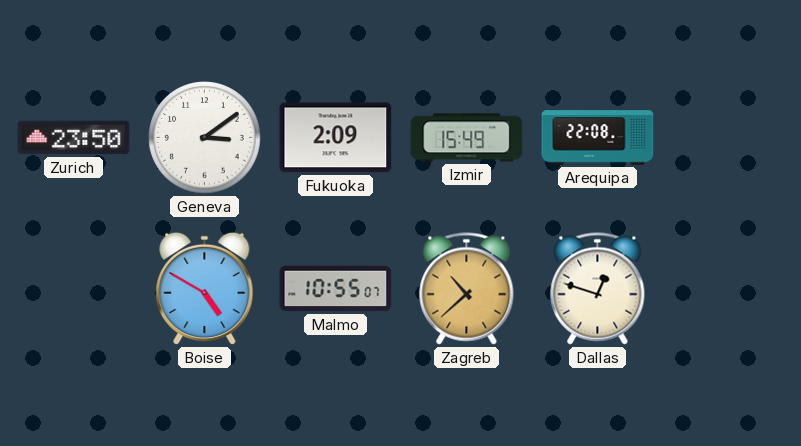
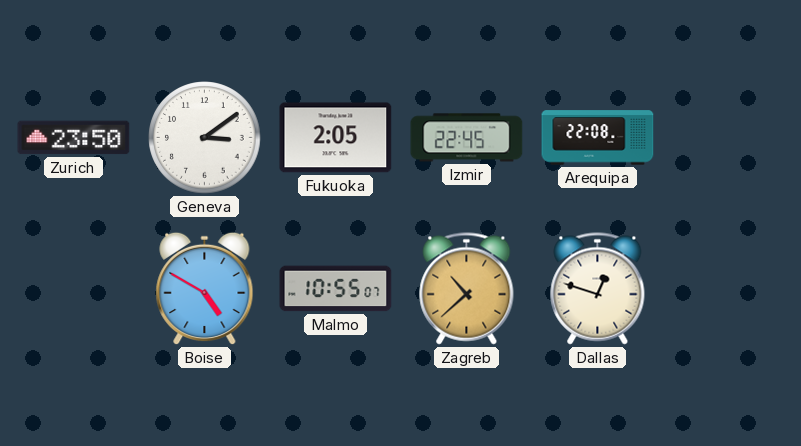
Fukuoka: 2:09 -> 2:05
Izmir: 15:49 -> 22:45
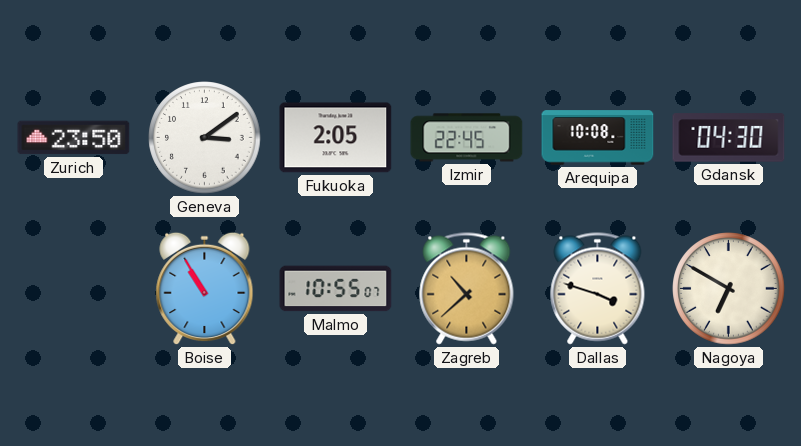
Arequipa: 22:08 -> 10:08
Gdansk: none -> 04:30
Boise: 4:50 -> 10:55
Dallas: 12:48 -> 3:48
Nagoya: none -> 6:50
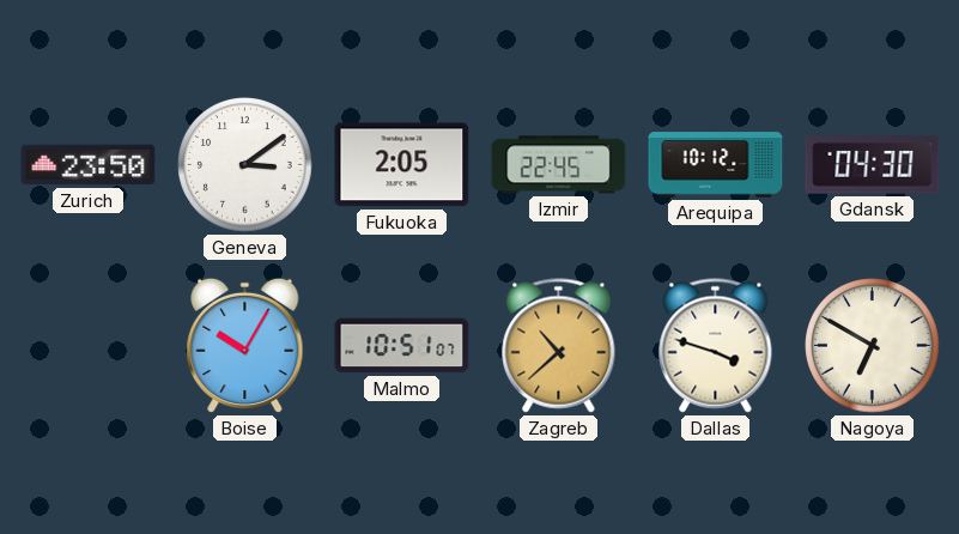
Arequipa: 10:08 -> 10:12
Boise: 10:55 -> 10:05
Malmo: 10:55 -> 10:51
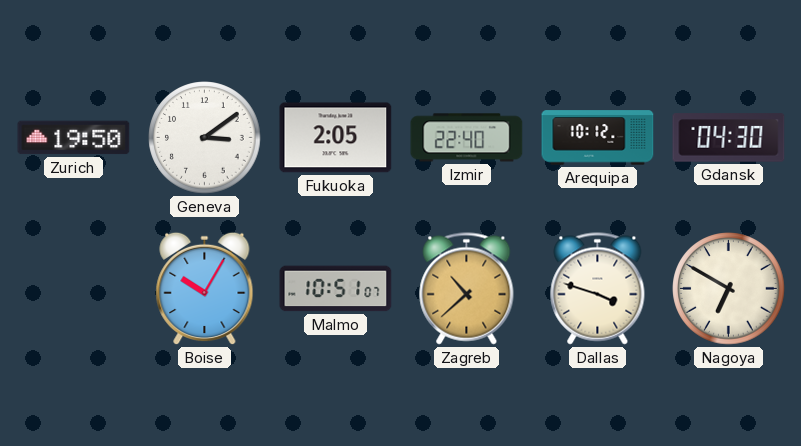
Zurich: 23:50 -> 19:50
Izmir: 22:45 -> 22:40
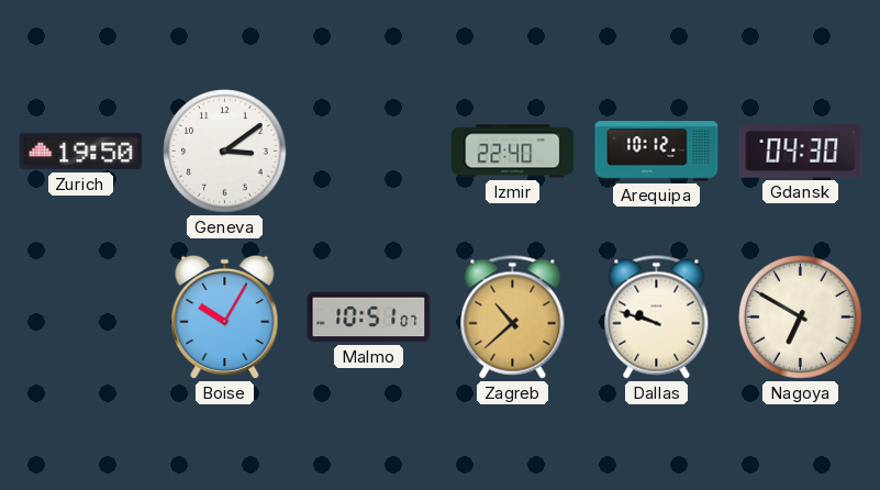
Fukuoka: 2:05 -> none
Dallas: 3:48 -> 9:48
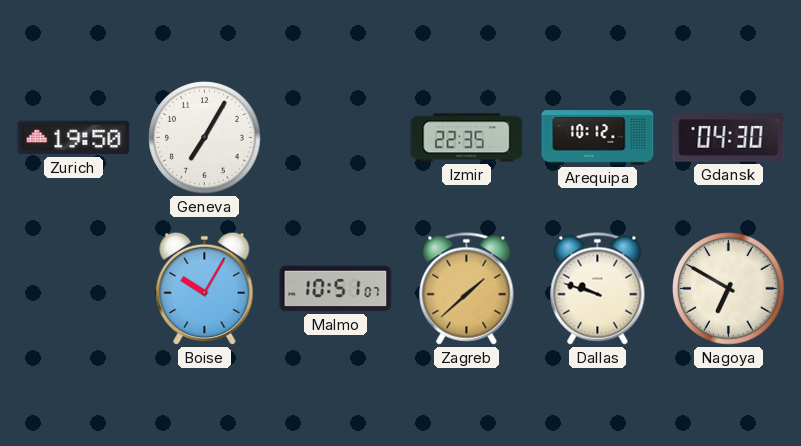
Geneva: 3:09 -> 7:05
Izmir: 22:40 -> 22:35
Zagreb: 10:38 -> 1:38
